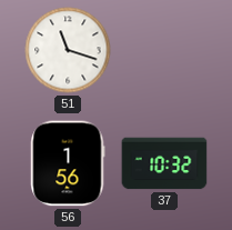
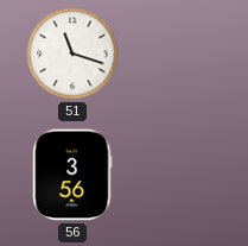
56: 1:56 -> 3:56
37: 10:32 -> none
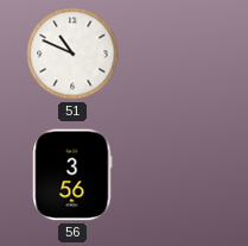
51: 11:18 -> 10:49
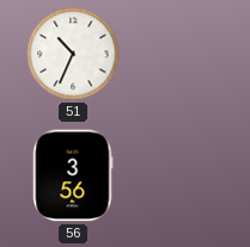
51: 10:49 -> 10:34
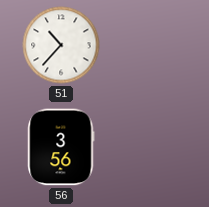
51: 10:34 -> 10:37
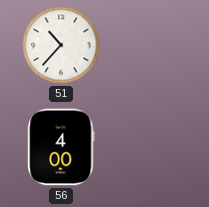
56: 3:56 -> 4:00
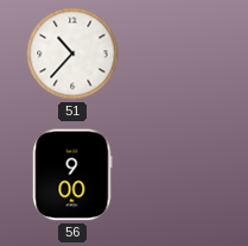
56: 4:00 -> 9:00
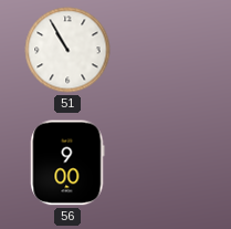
51: 10:37 -> 10:55
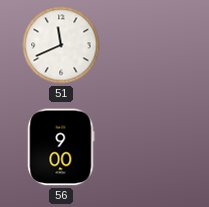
51: 10:55 -> 11:41
